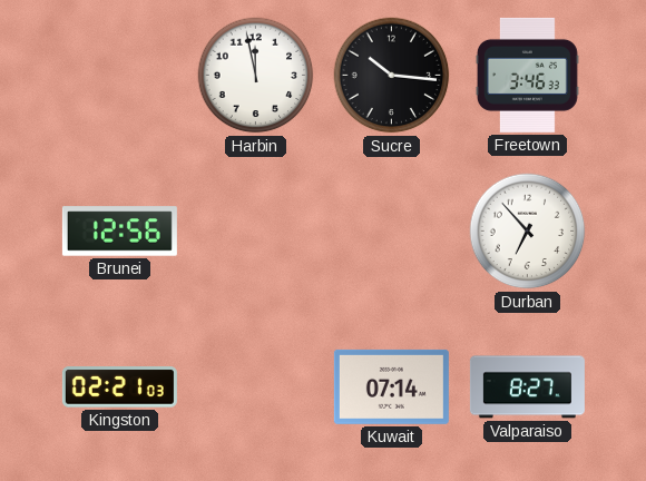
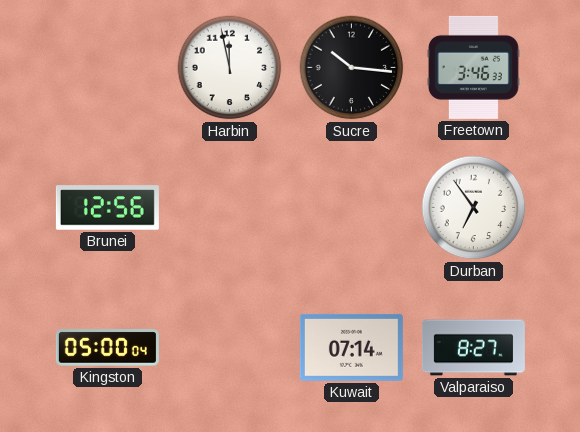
Durban: 6:53 -> 6:54
Kingston: 02:21 -> 05:00
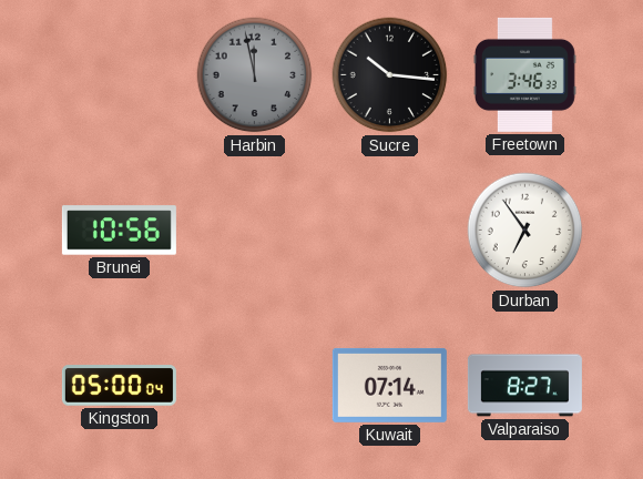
Harbin dial: white -> grey
Brunei: 12:56 -> 10:56
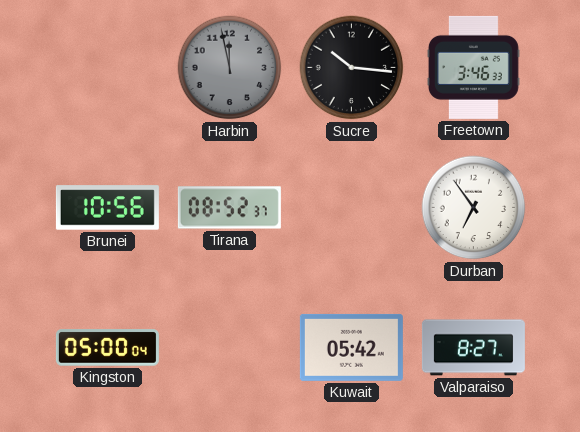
Tirana: none -> 08:52
Kuwait: 07:14 -> 05:42
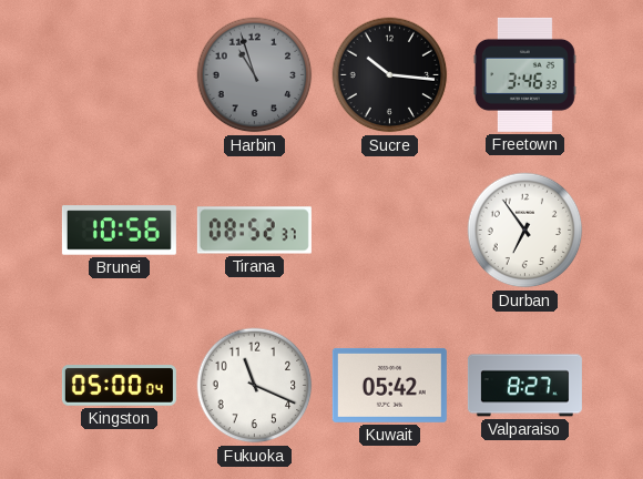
Harbin: 11:58 -> 10:57
Fukuoka: none -> 11:19
